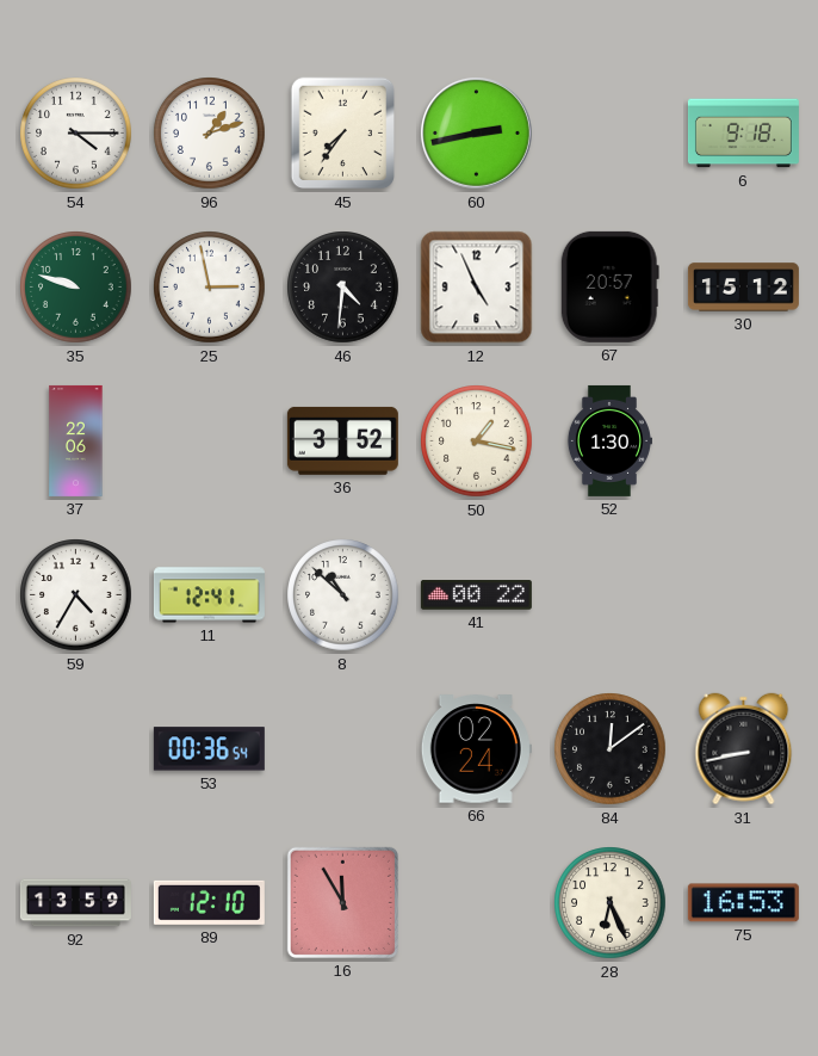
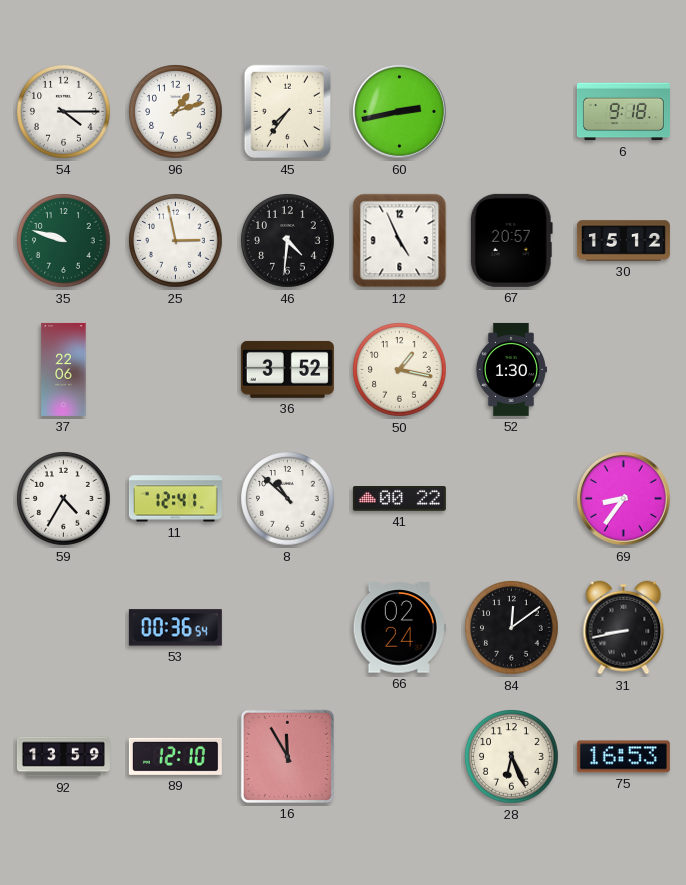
69: none -> 8:36
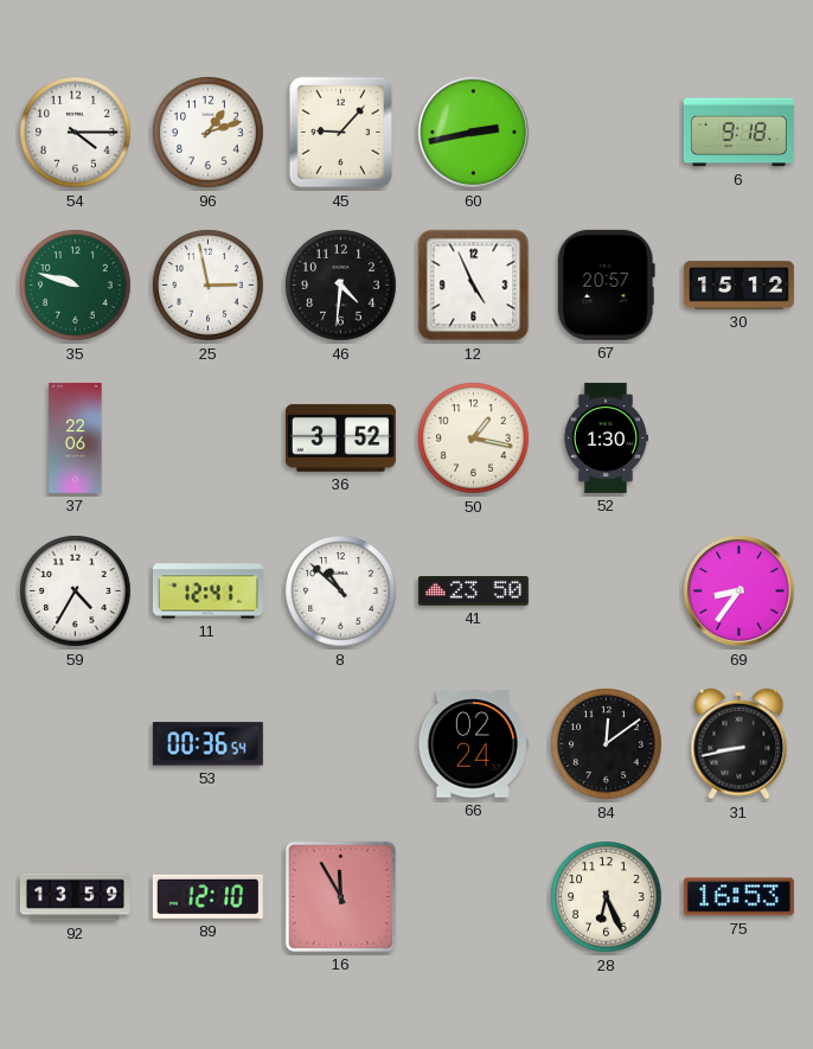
45: 7:36 -> 9:07
41: 00:22 -> 23:50
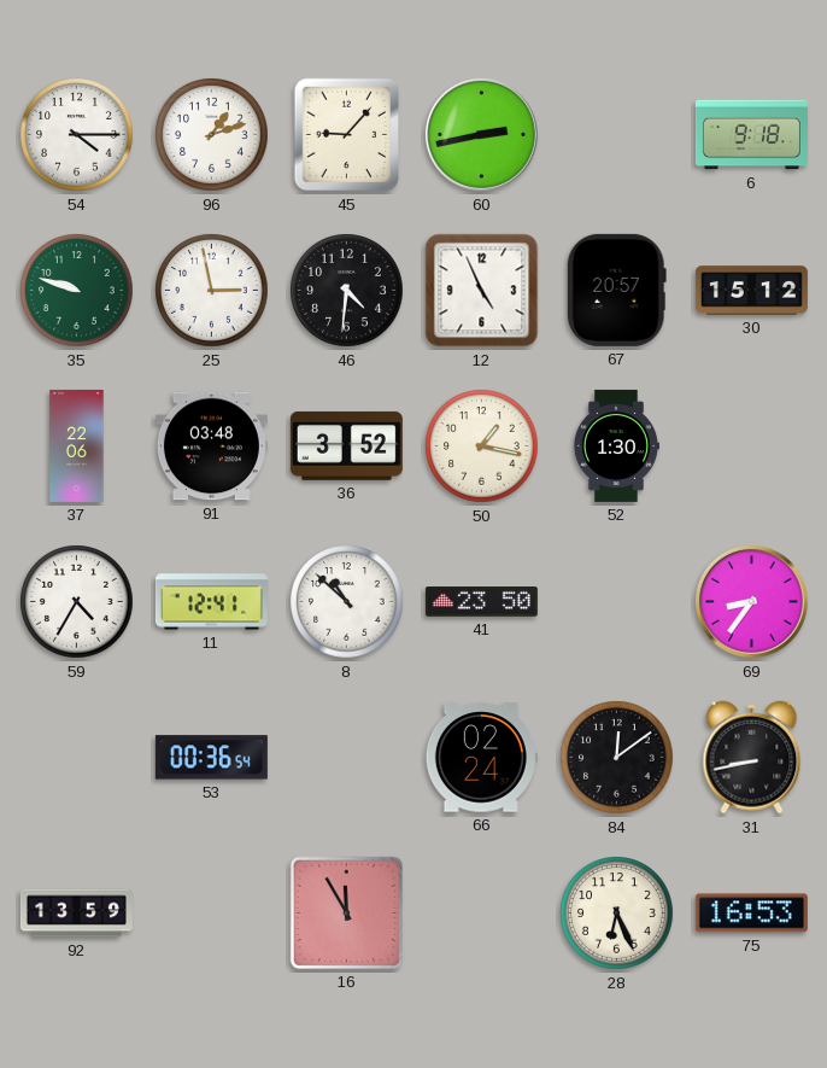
91: none -> 03:48
89: 12:10 -> none
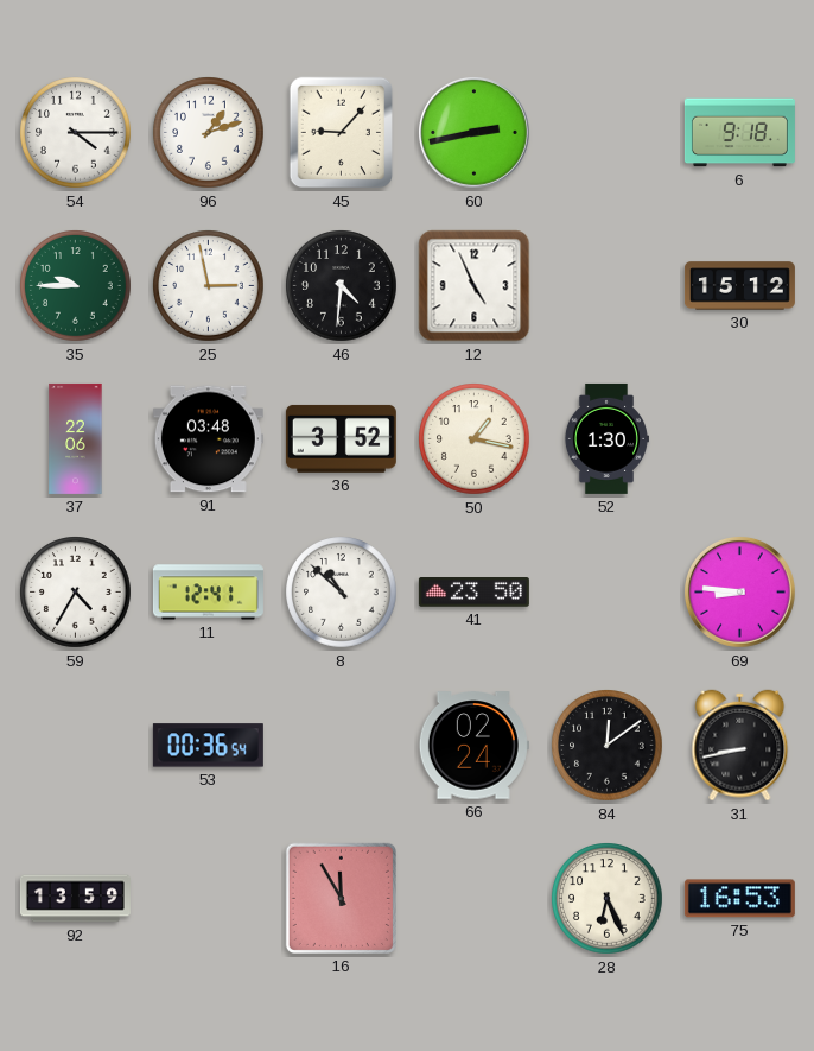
35: 9:48 -> 9:45
67: 20:57 -> none
69: 8:36 -> 8:46
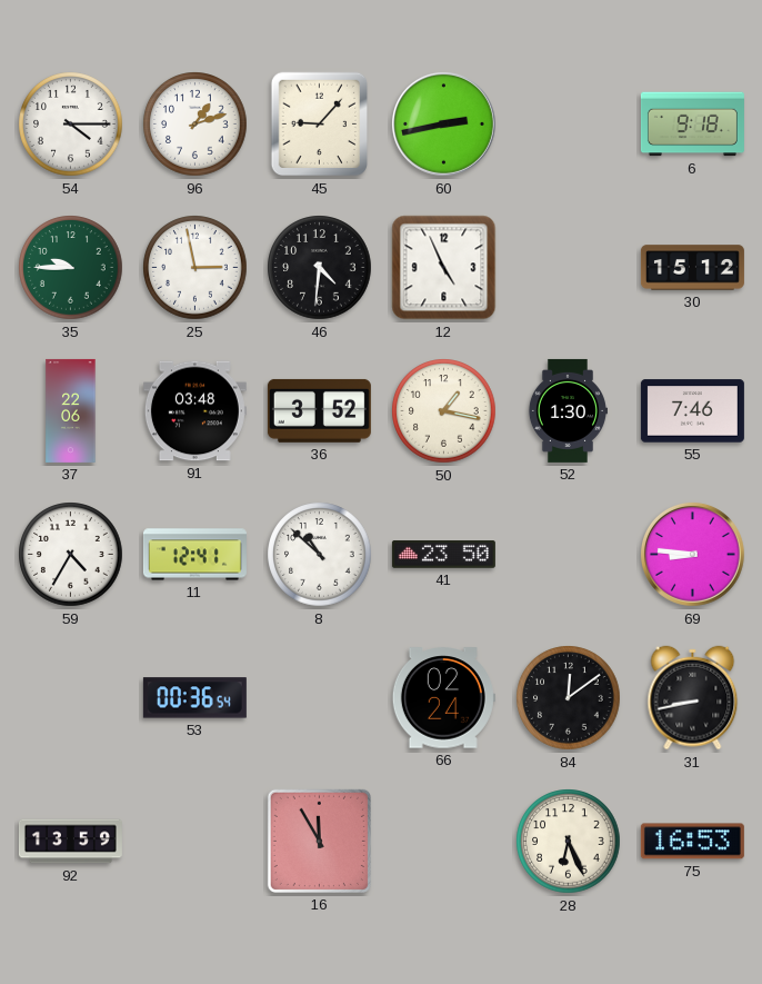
55: none -> 7:46
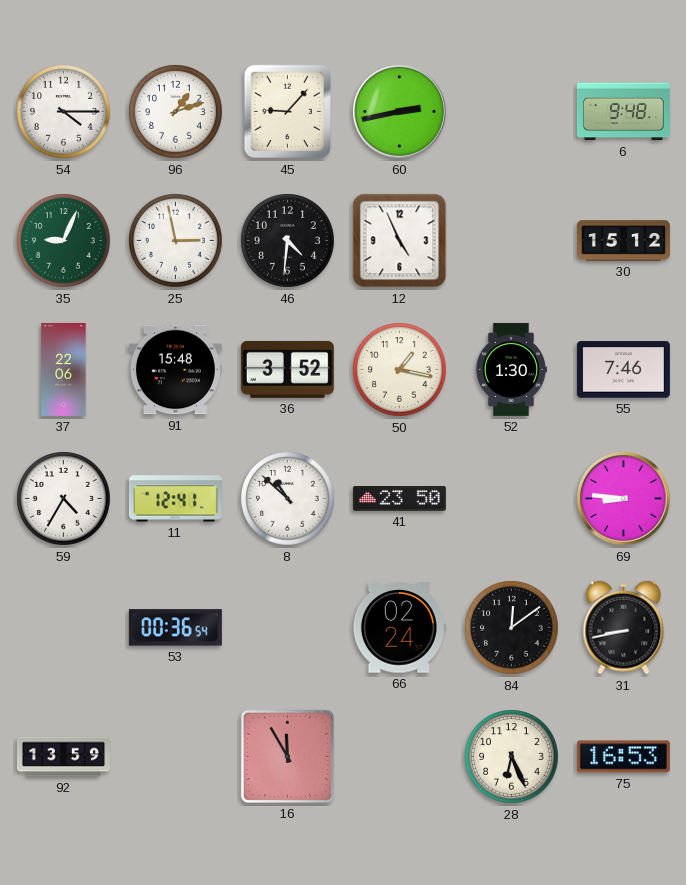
6: 9:18 -> 9:48
35: 9:45 -> 9:04
91: 03:48 -> 15:48
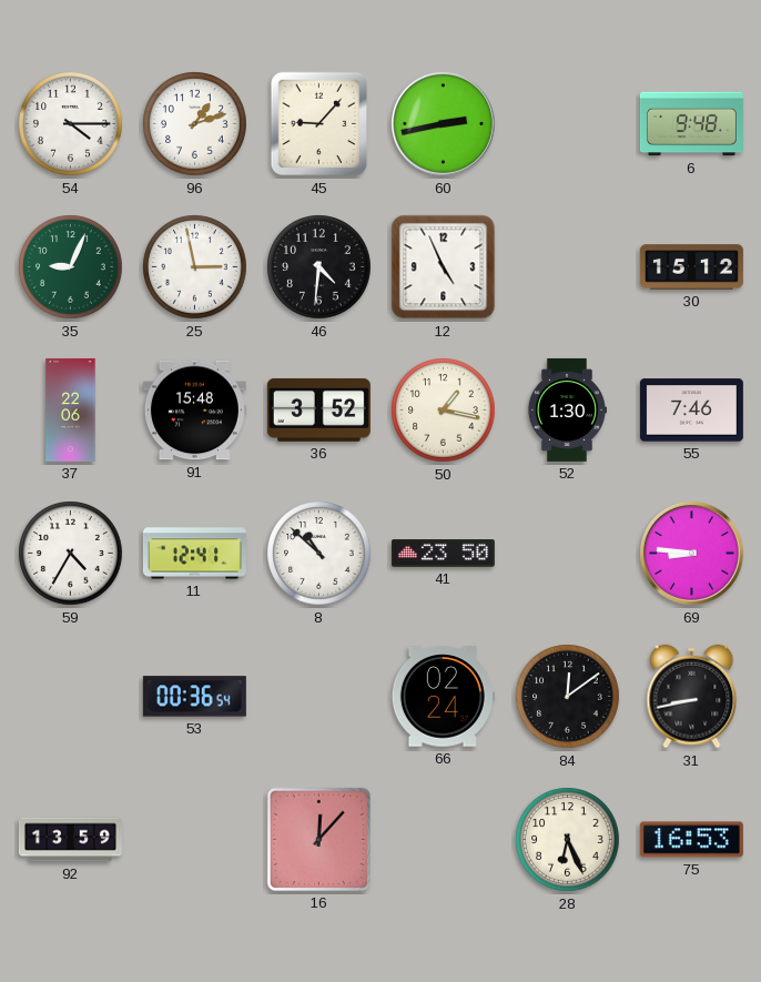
16: 11:55 -> 12:07
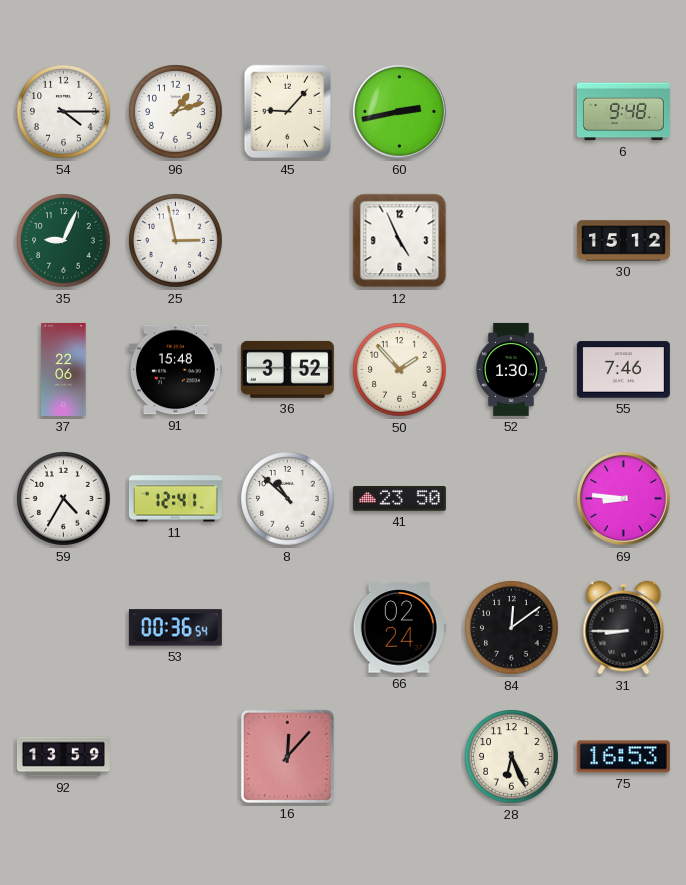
46: 4:31 -> none
50: 1:17 -> 1:53
31: 8:43 -> 8:45
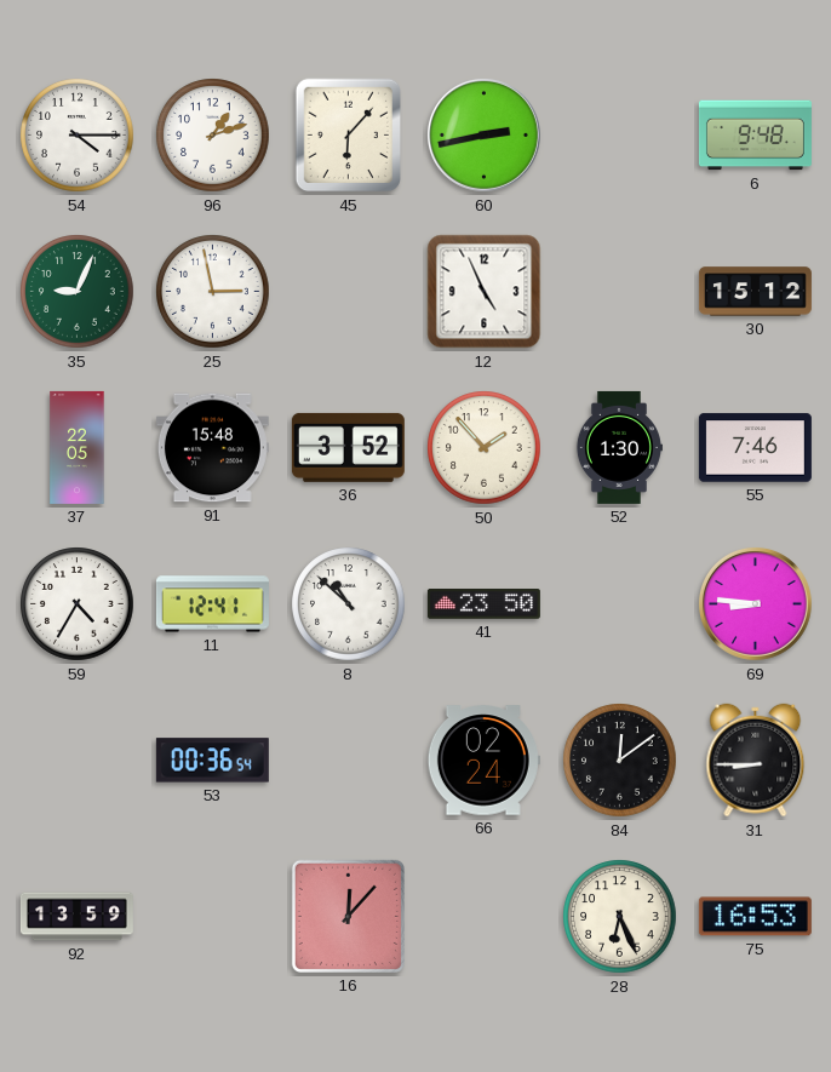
45: 9:07 -> 6:07
37: 22:06 -> 22:05
